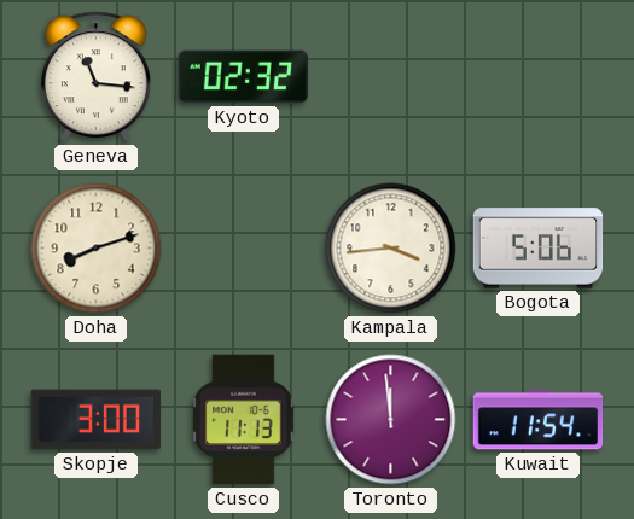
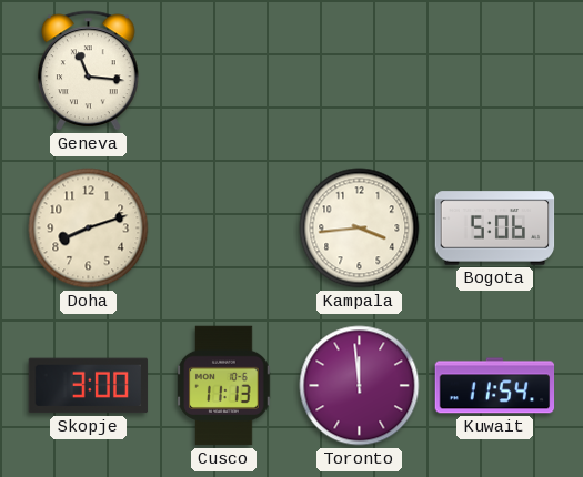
Kyoto: 02:32 -> none
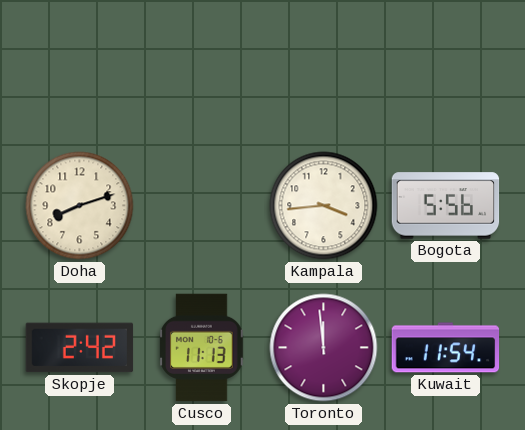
Geneva: 11:16 -> none
Bogota: 5:06 -> 5:56
Skopje: 3:00 -> 2:42
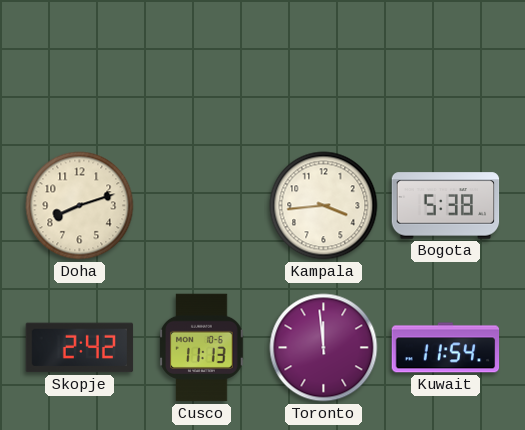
Bogota: 5:56 -> 5:38
